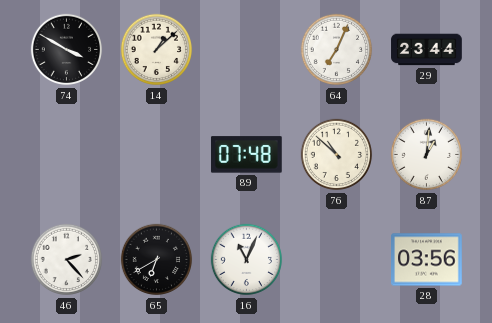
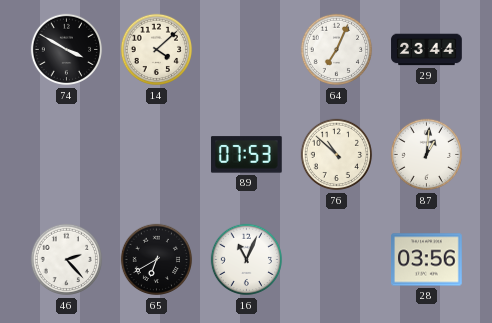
14: 1:08 -> 4:08
89: 07:48 -> 07:53
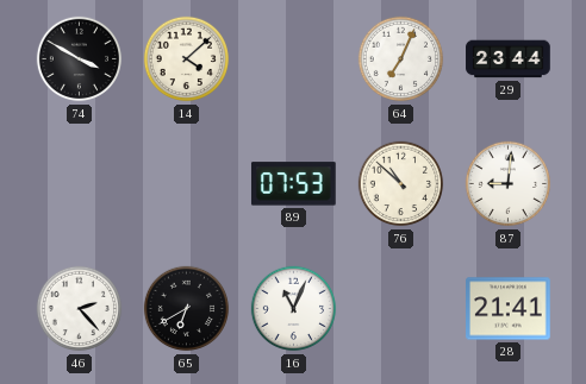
87: 1:01 -> 9:01
28: 03:56 -> 21:41
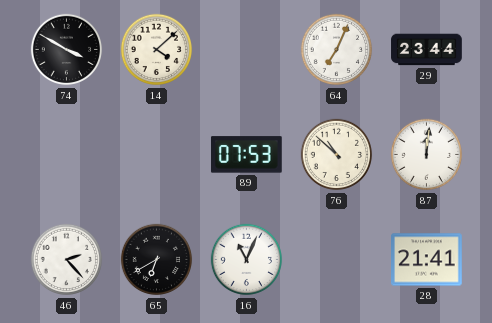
87: 9:01 -> 12:01
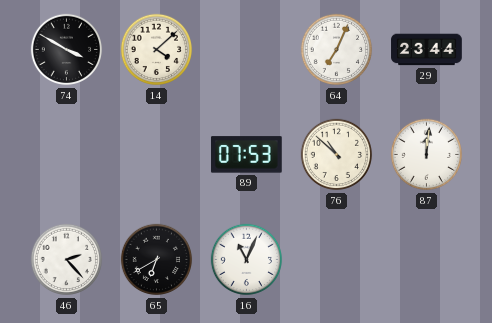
28: 21:41 -> none
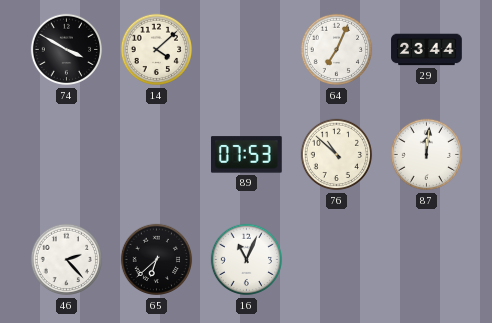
65: 6:40 -> 6:38
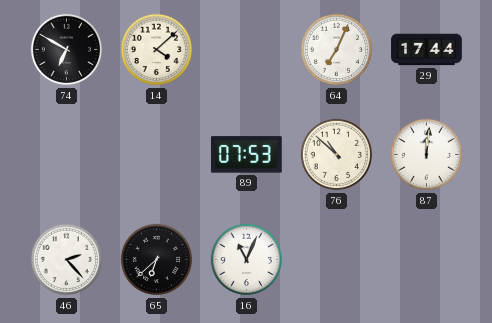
74: 3:50 -> 6:50
29: 23:44 -> 17:44
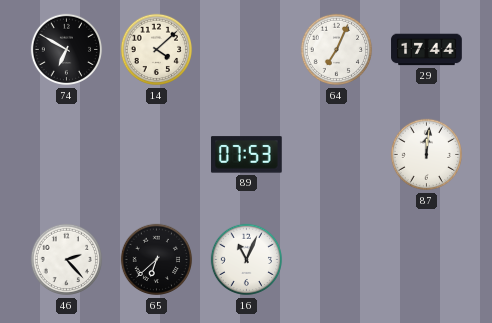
76: 10:52 -> none
